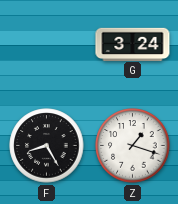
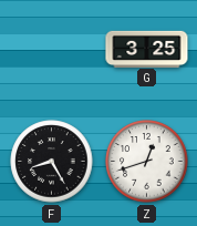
G: 3:24 -> 3:25
Z: 1:18 -> 12:42
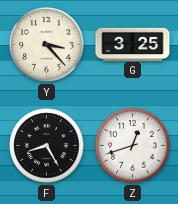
Y: none -> 3:23
